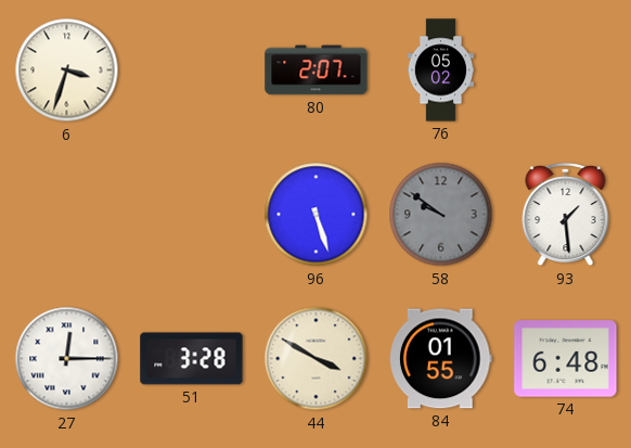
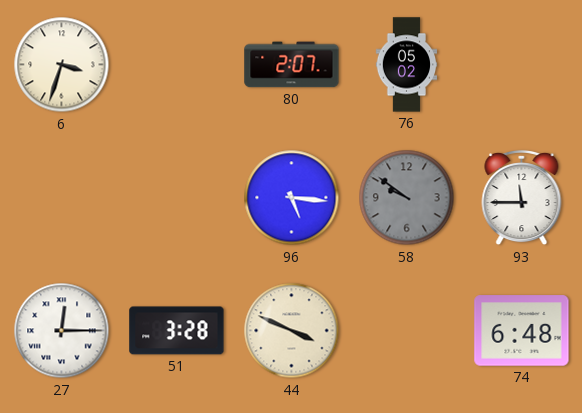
96: 5:27 -> 5:16
93: 1:29 -> 11:45
44: 3:50 -> 3:49
84: 01:55 -> none
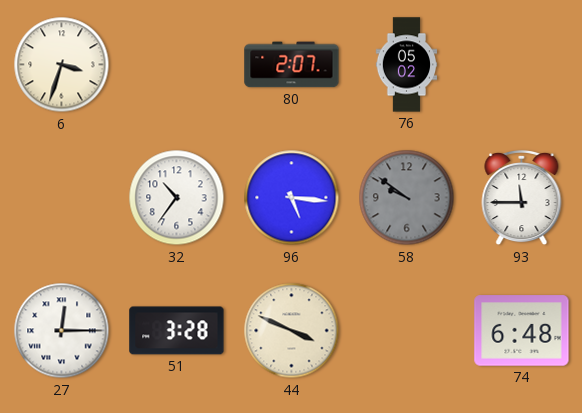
32: none -> 10:36
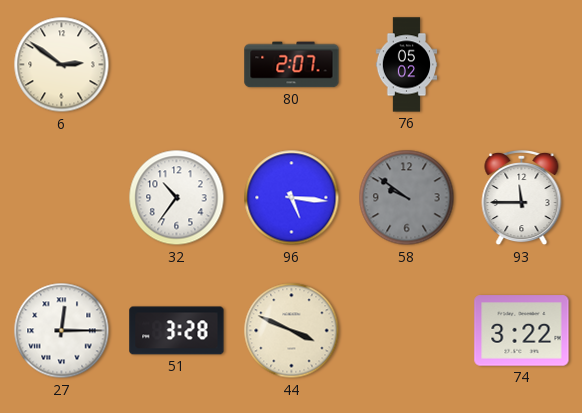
6: 3:33 -> 2:51
74: 6:48 -> 3:22
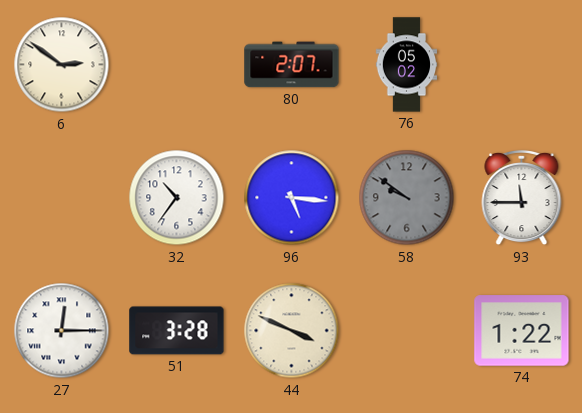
74: 3:22 -> 1:22
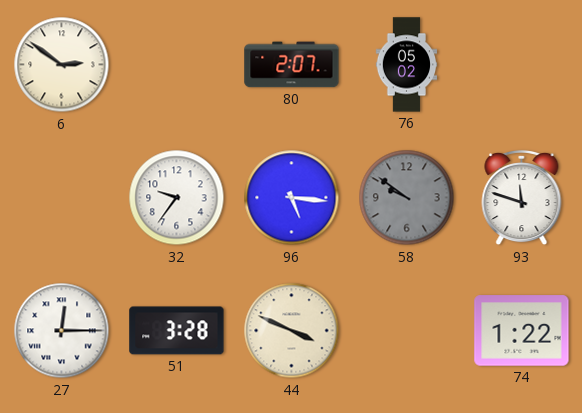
32: 10:36 -> 9:36
93: 11:45 -> 11:48
